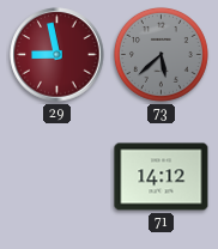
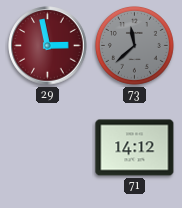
29: 8:58 -> 2:58
73: 5:38 -> 11:38
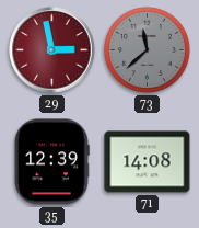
35: none -> 12:39
71: 14:12 -> 14:08
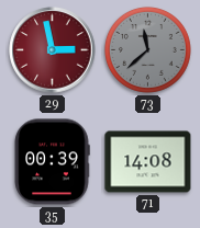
35: 12:39 -> 00:39
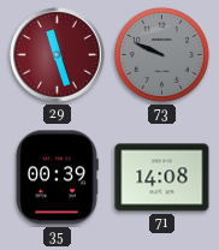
29: 2:58 -> 11:27
73: 11:38 -> 9:49
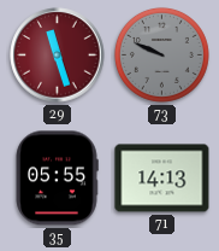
35: 00:39 -> 05:55
71: 14:08 -> 14:13
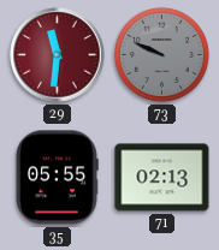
29: 11:27 -> 11:31
71: 14:13 -> 02:13
